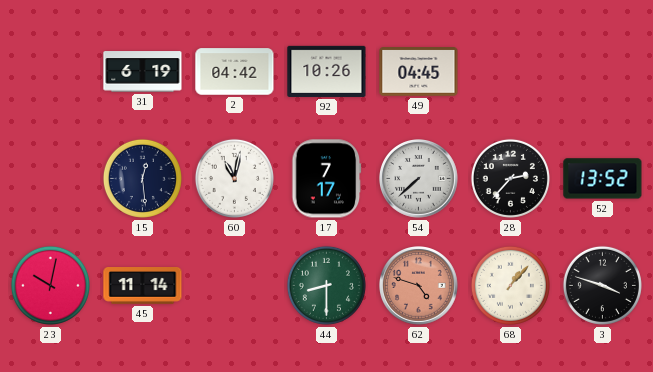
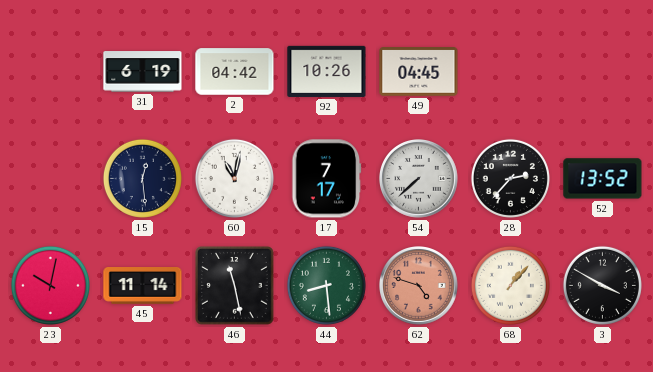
46: none -> 11:28
44: 8:30 -> 8:29
3: 3:48 -> 3:50
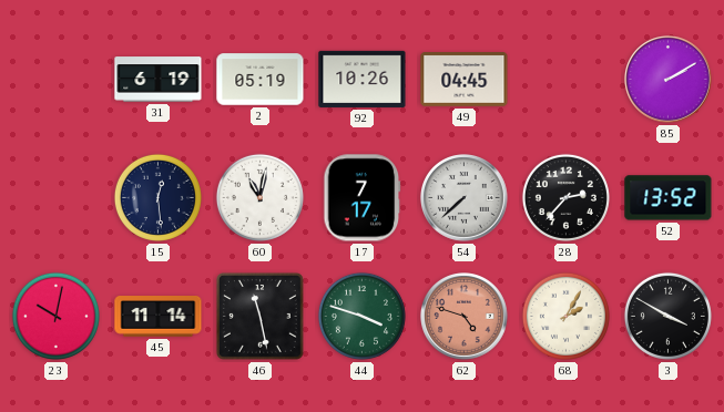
2: 04:42 -> 05:19
85: none -> 2:10
44: 8:29 -> 3:48
68: 1:07 -> 2:05
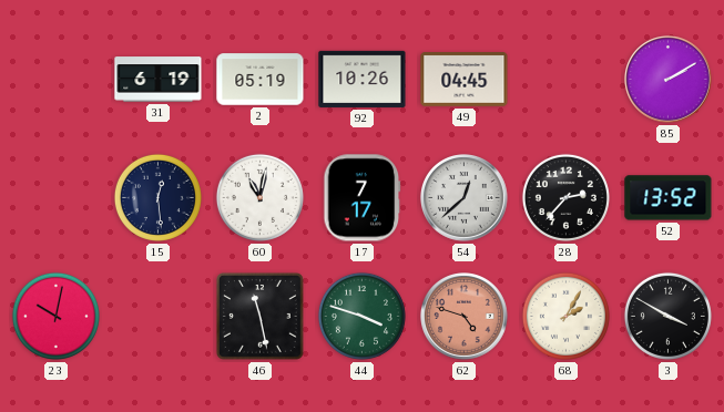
54: 7:38 -> 12:38
45: 11:14 -> none
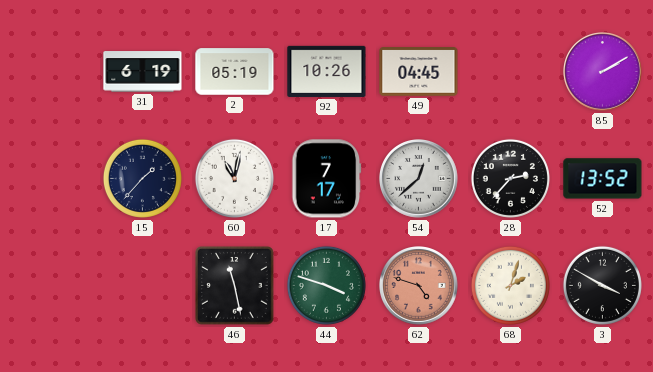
15: 12:29 -> 1:37
23: 10:02 -> none
68: 2:05 -> 2:03
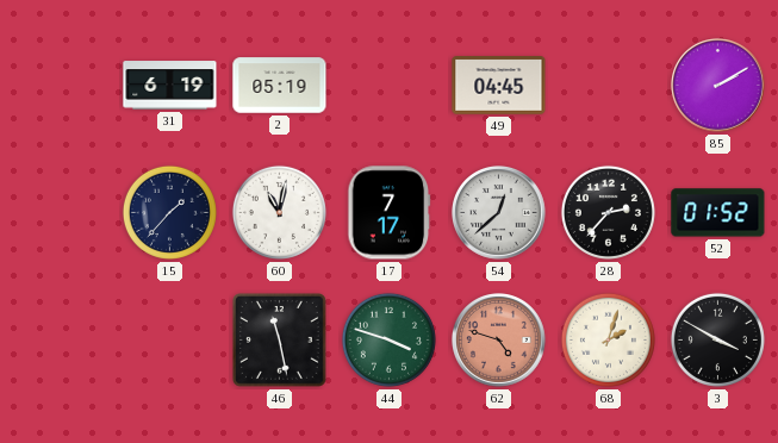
92: 10:26 -> none
52: 13:52 -> 01:52
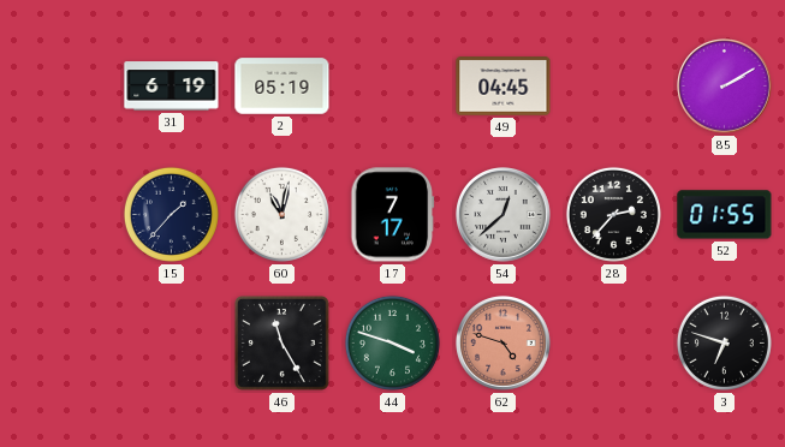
52: 01:52 -> 01:55
46: 11:28 -> 11:25
68: 2:03 -> none
3: 3:50 -> 6:48
